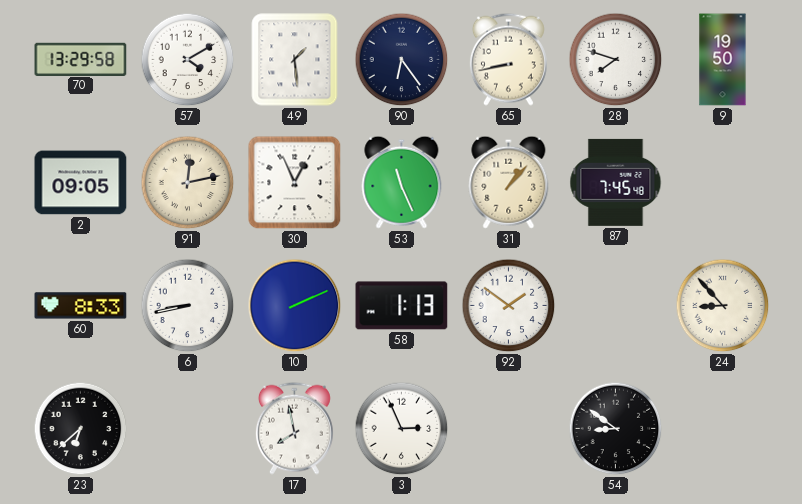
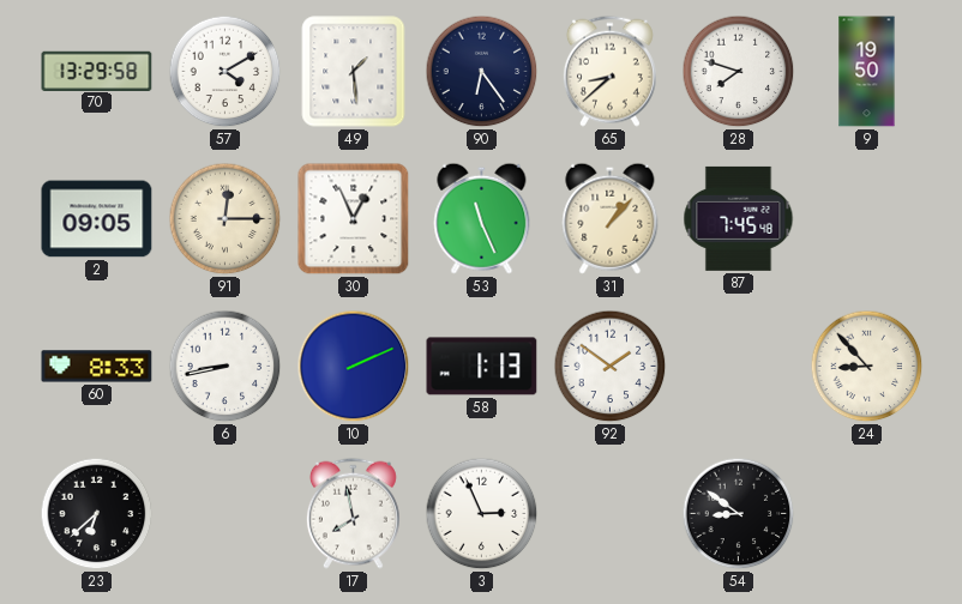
65: 8:43 -> 8:38
91: 12:13 -> 12:15
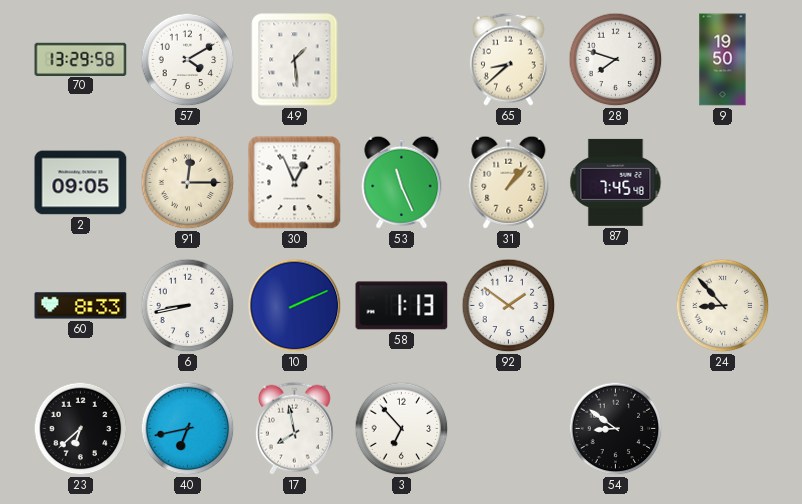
90: 6:24 -> none
40: none -> 6:43
3: 2:56 -> 6:53
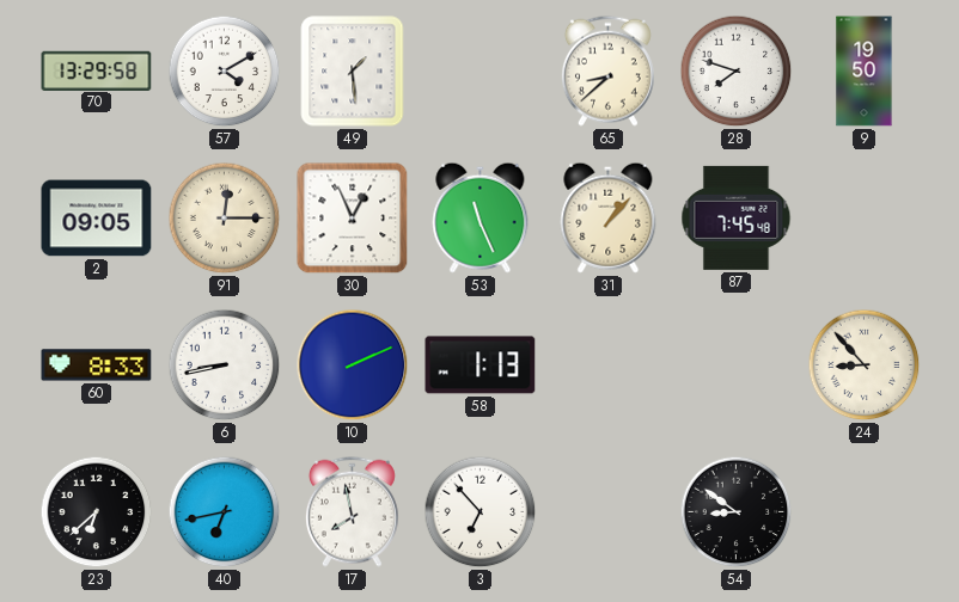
92: 1:51 -> none
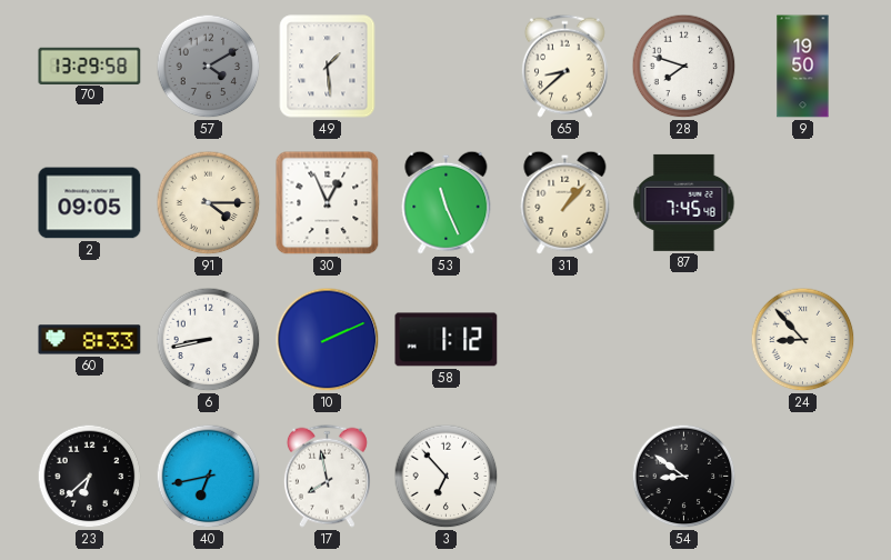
57 dial: white -> grey
91: 12:15 -> 4:15
58: 1:13 -> 1:12
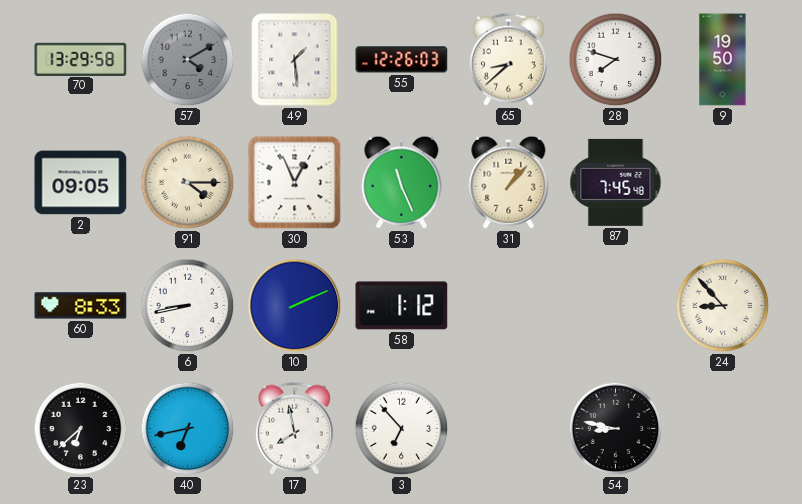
55: none -> 12:26
54: 8:51 -> 8:47
